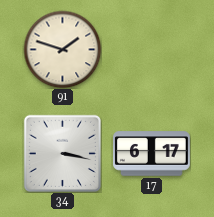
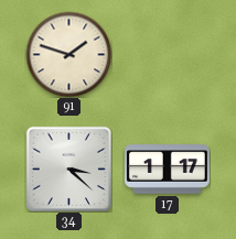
34: 3:17 -> 3:22
17: 6:17 -> 1:17
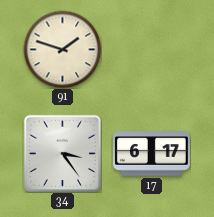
34: 3:22 -> 3:24
17: 1:17 -> 6:17
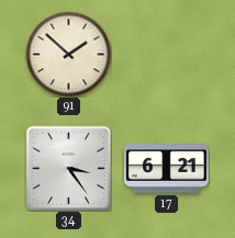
91: 1:48 -> 1:52
17: 6:17 -> 6:21
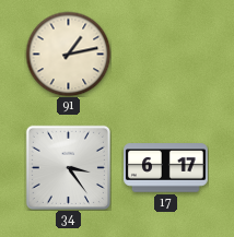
91: 1:52 -> 1:13
17: 6:21 -> 6:17
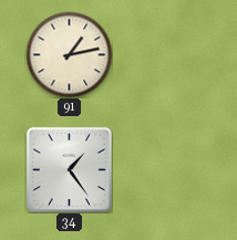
34: 3:24 -> 1:24
17: 6:17 -> none
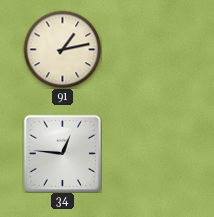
34: 1:24 -> 12:46
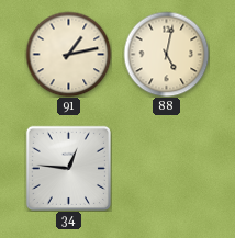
88: none -> 5:02
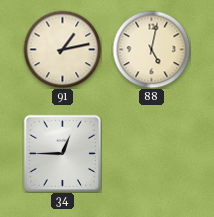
34: 12:46 -> 12:45
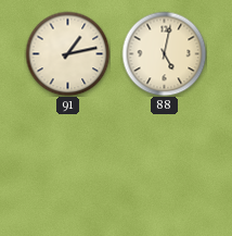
34: 12:45 -> none
